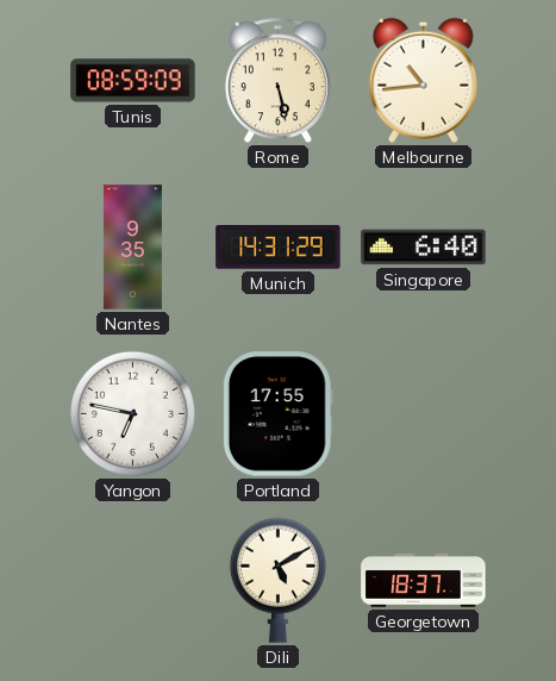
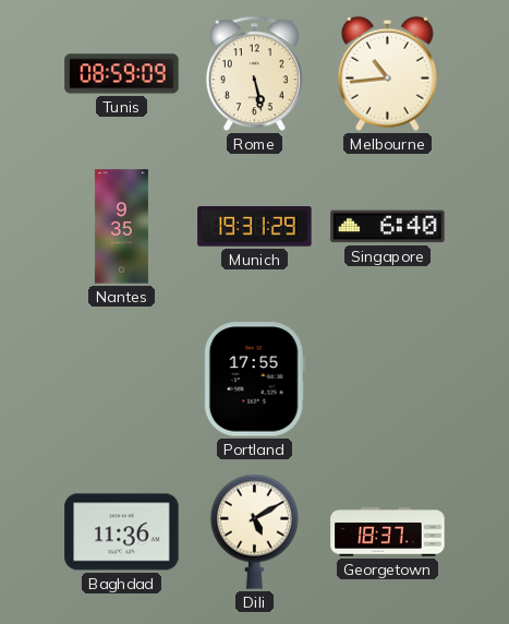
Munich: 14:31 -> 19:31
Yangon: 6:47 -> none
Baghdad: none -> 11:36
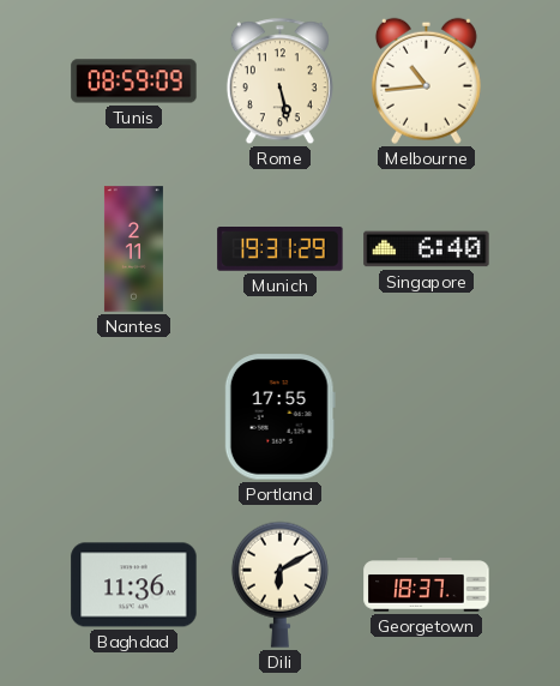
Nantes: 9:35 -> 2:11
Dili: 5:10 -> 6:10
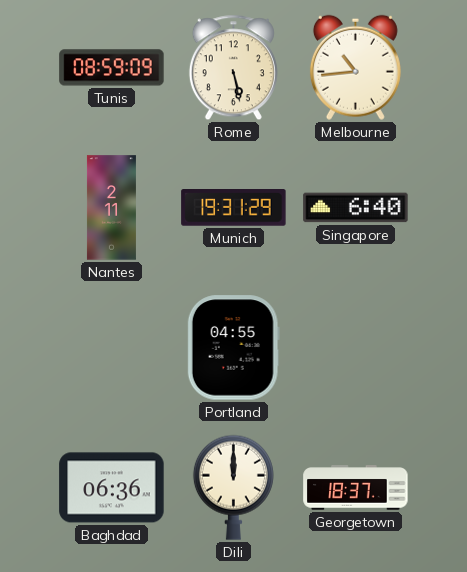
Portland: 17:55 -> 04:55
Baghdad: 11:36 -> 06:36
Dili: 6:10 -> 12:00
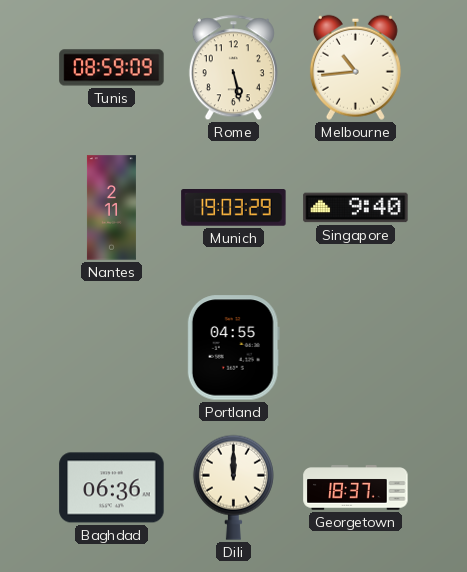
Munich: 19:31 -> 19:03
Singapore: 6:40 -> 9:40
